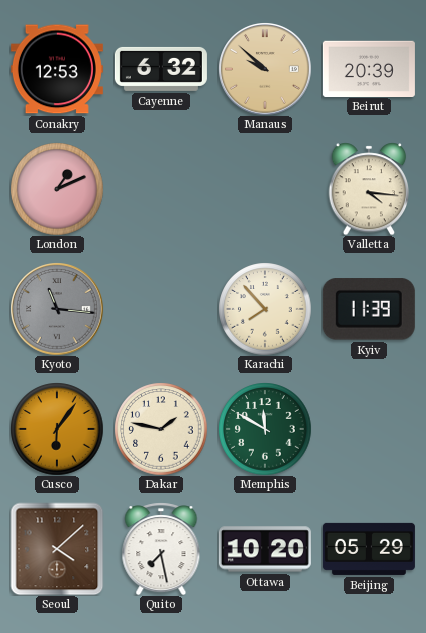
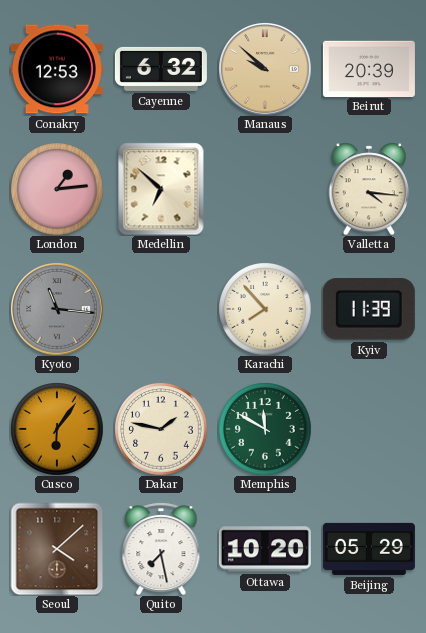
London: 1:11 -> 1:14
Medellin: none -> 6:52
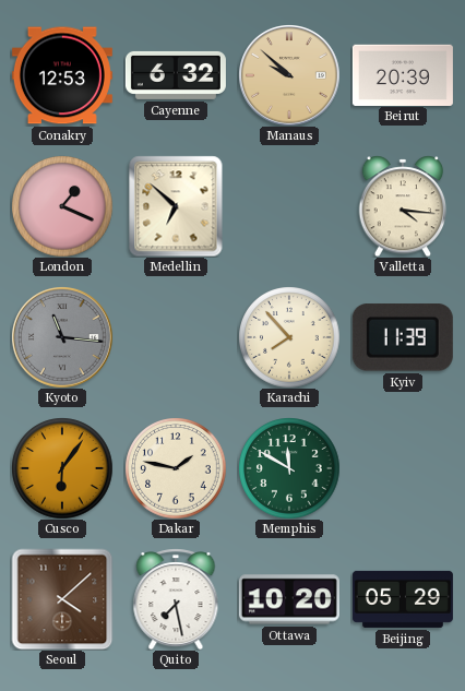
London: 1:14 -> 1:19
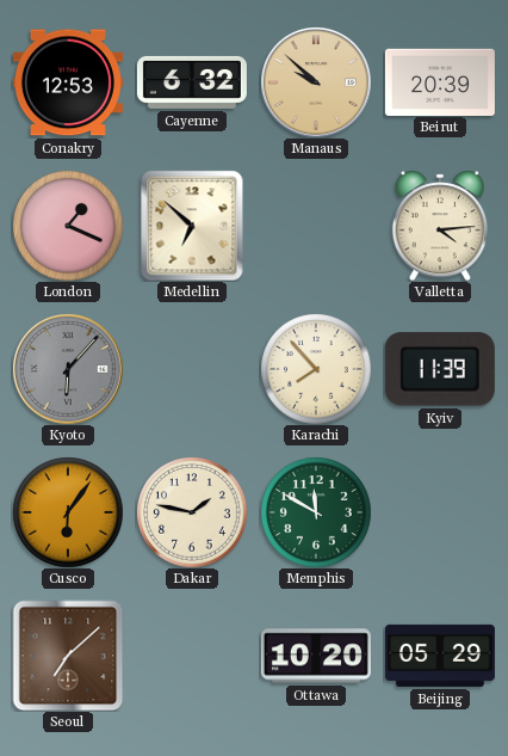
Valletta: 4:16 -> 4:14
Kyoto: 11:16 -> 6:07
Seoul: 4:08 -> 7:08
Quito: 7:28 -> none
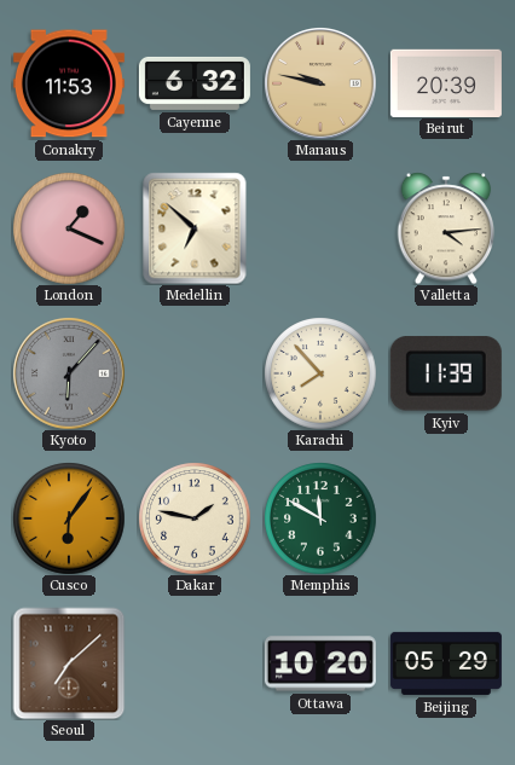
Conakry: 12:53 -> 11:53
Manaus: 9:52 -> 9:47
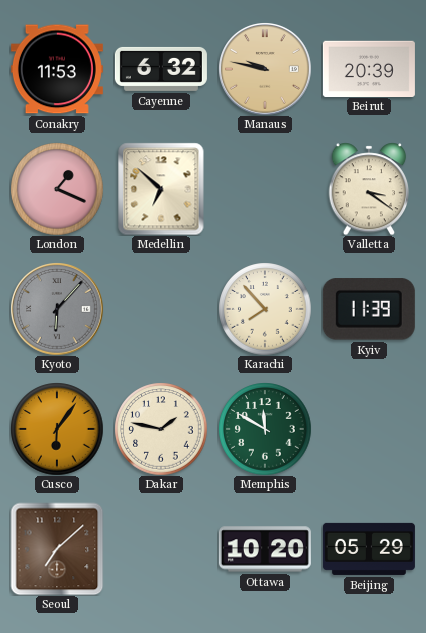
Valletta: 4:14 -> 3:21
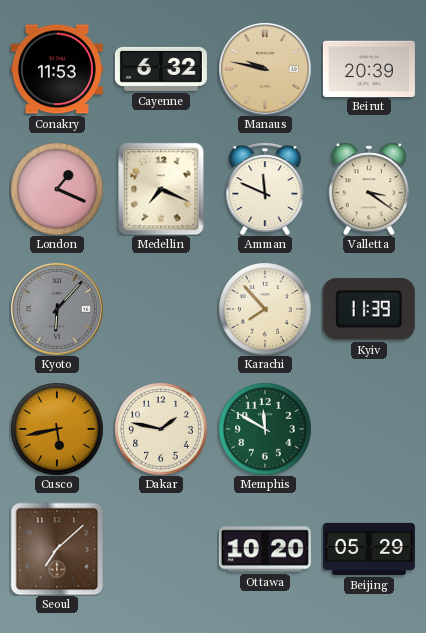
Medellin: 6:52 -> 7:19
Amman: none -> 11:49
Cusco: 6:06 -> 5:43
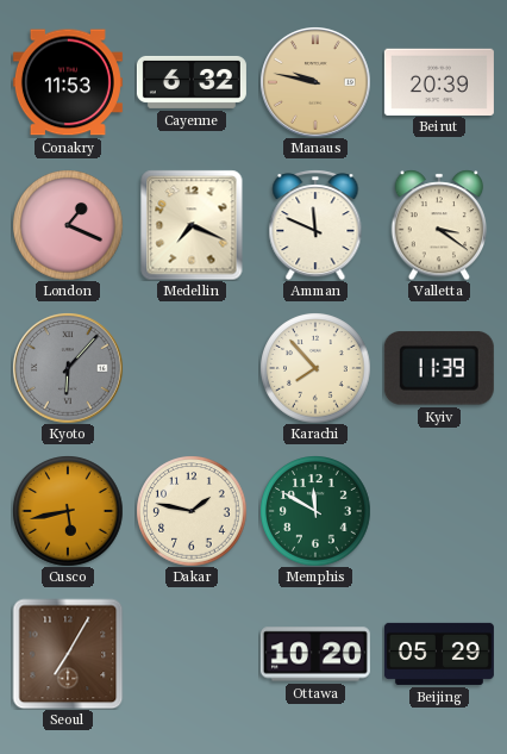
Seoul: 7:08 -> 7:05
